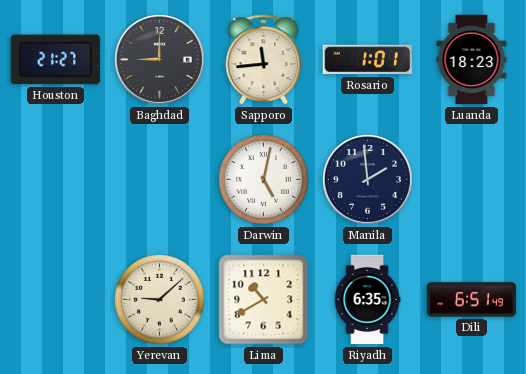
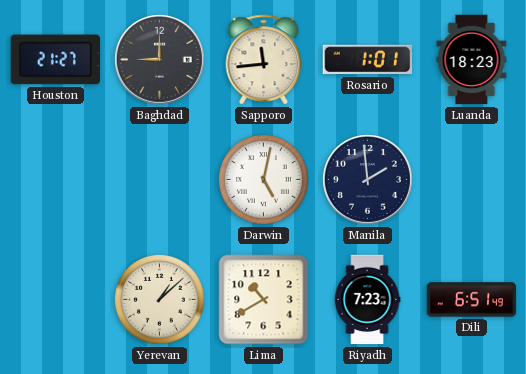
Yerevan: 9:08 -> 1:08
Riyadh: 6:35 -> 7:23
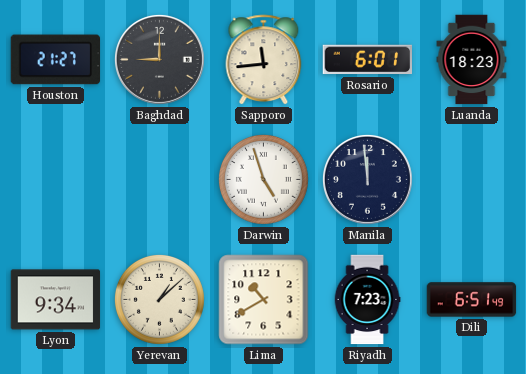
Rosario: 1:01 -> 6:01
Darwin: 5:02 -> 4:57
Manila: 1:59 -> 11:59
Lyon: none -> 9:34
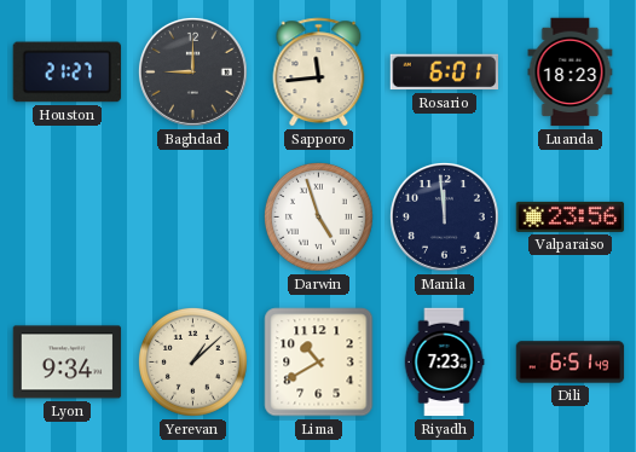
Valparaiso: none -> 23:56
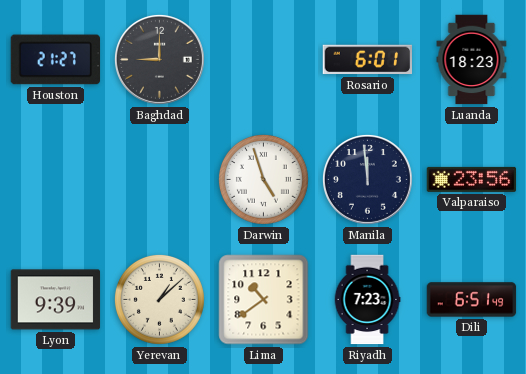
Sapporo: 11:44 -> none
Lyon: 9:34 -> 9:39
Lima: 10:40 -> 10:39
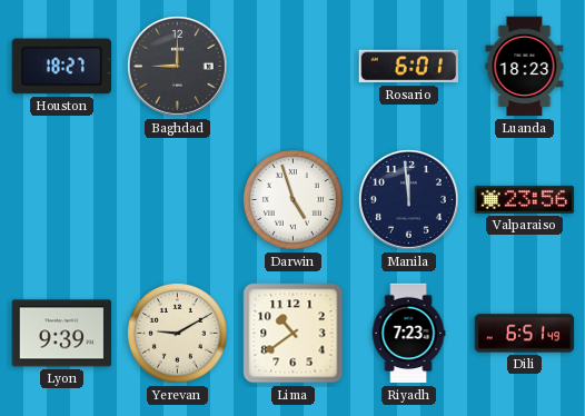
Houston: 21:27 -> 18:27
Yerevan: 1:08 -> 9:10
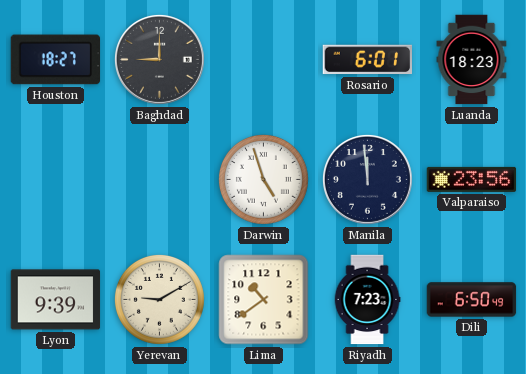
Dili: 6:51 -> 6:50
